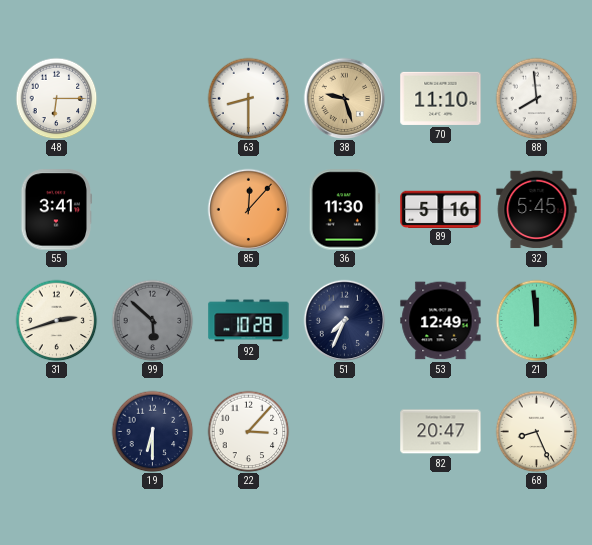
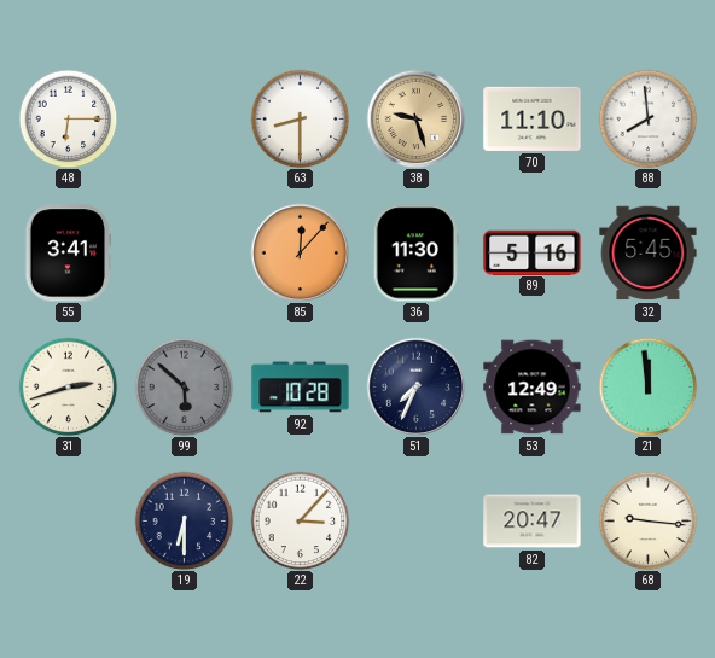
68: 8:26 -> 9:16
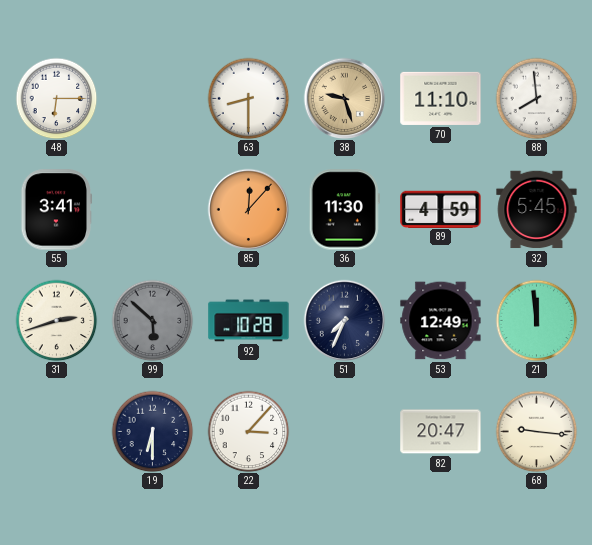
89: 5:16 -> 4:59
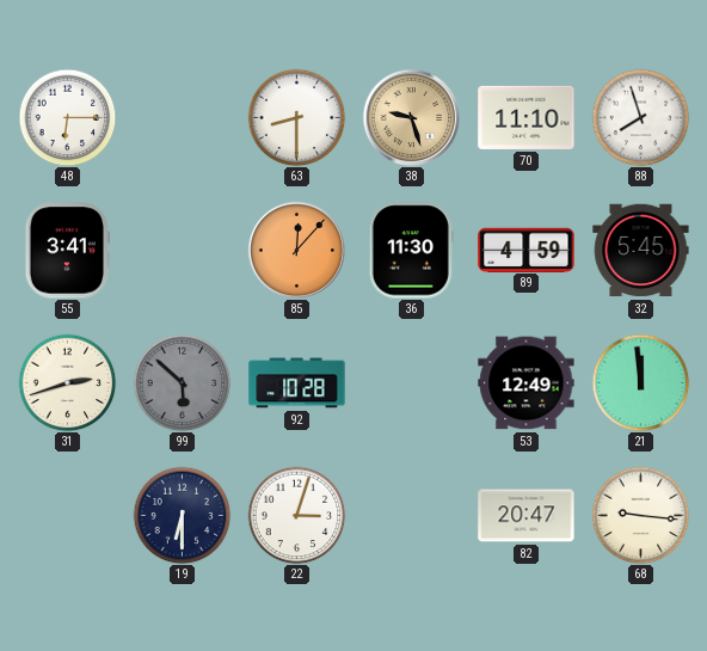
88: 7:59 -> 7:57
51: 7:34 -> none
22: 3:07 -> 3:03
